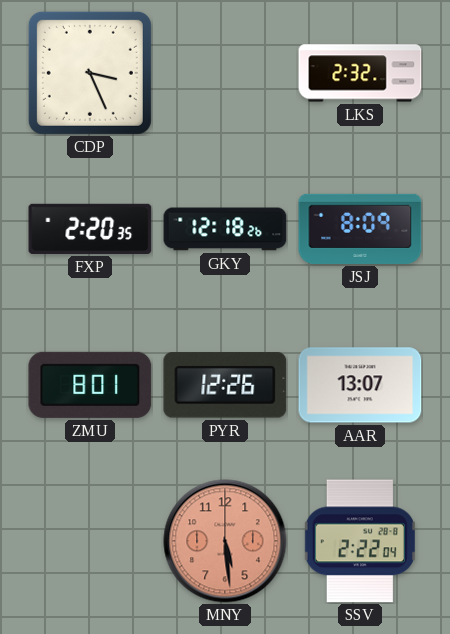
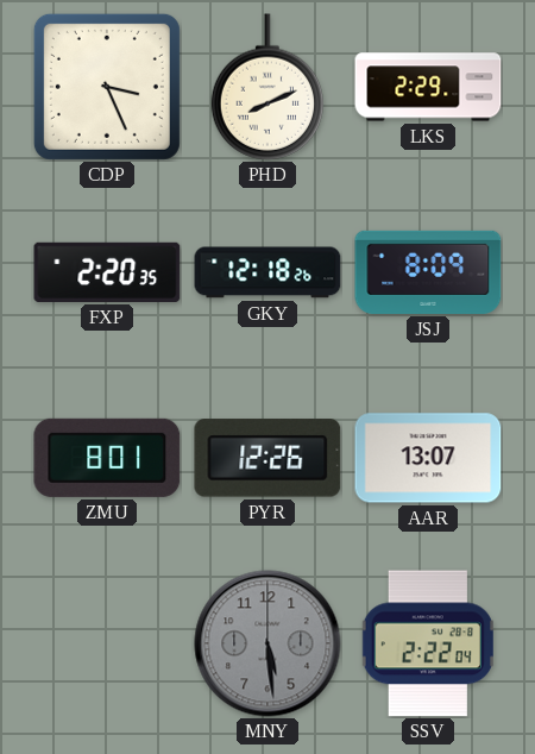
PHD: none -> 8:11
LKS: 2:32 -> 2:29
MNY dial: salmon -> grey
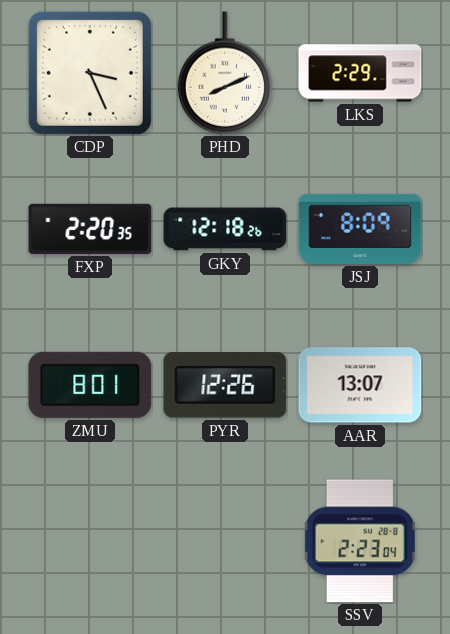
MNY: 5:29 -> none
SSV: 2:22 -> 2:23
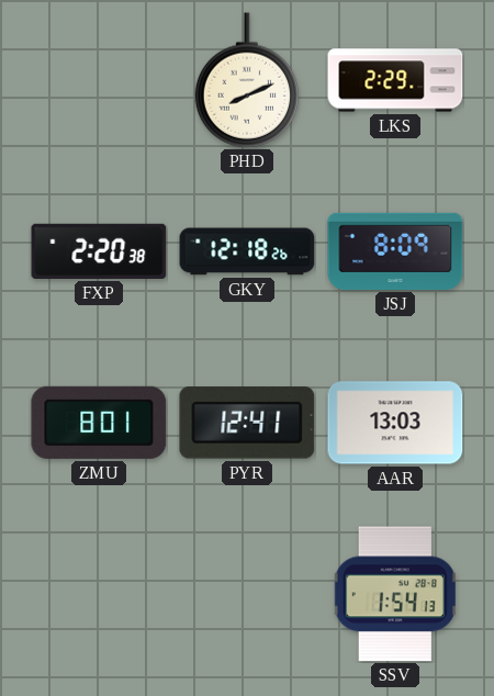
CDP: 3:26 -> none
FXP: 2:20:35 -> 2:20:38
PYR: 12:26 -> 12:41
AAR: 13:07 -> 13:03
SSV: 2:23 -> 1:54
